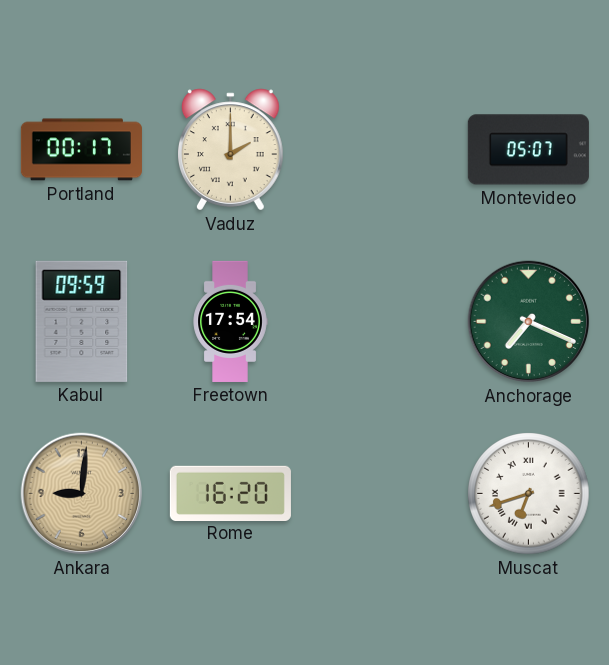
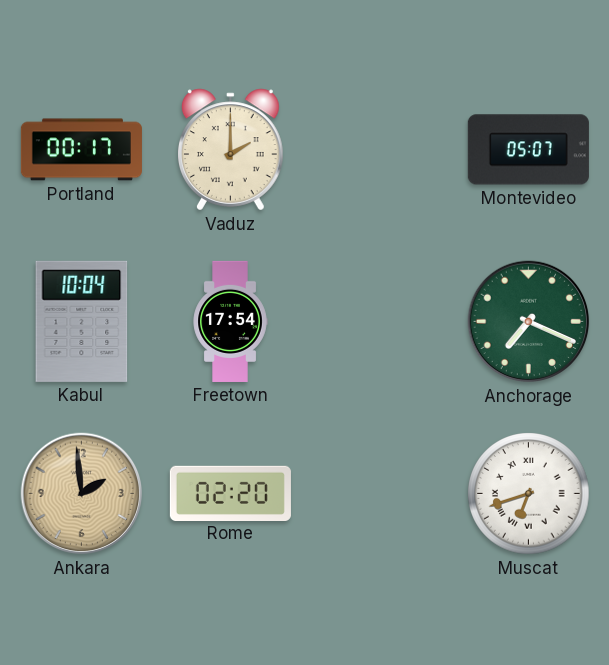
Kabul: 09:59 -> 10:04
Ankara: 9:01 -> 1:59
Rome: 16:20 -> 02:20
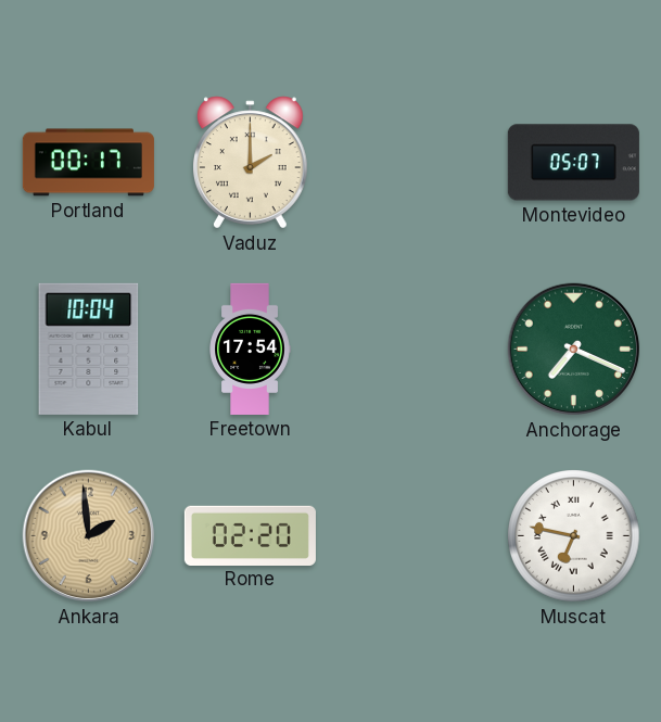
Muscat: 6:42 -> 6:47
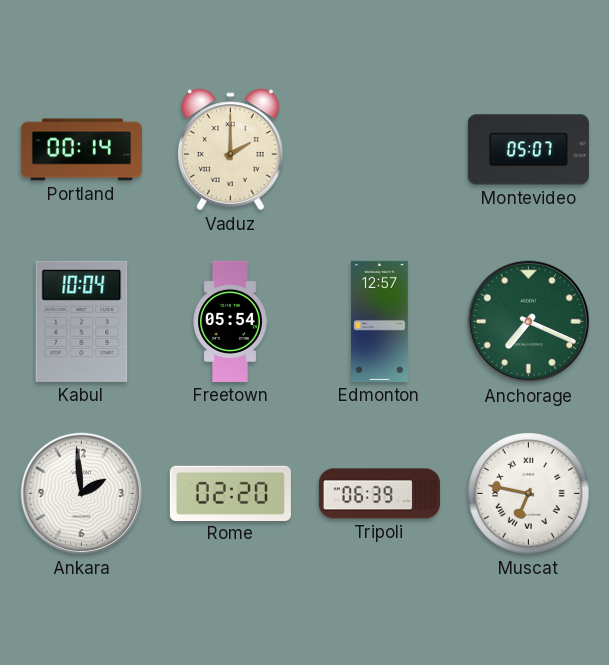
Portland: 00:17 -> 00:14
Freetown: 17:54 -> 05:54
Edmonton: none -> 12:57
Ankara dial: champagne -> white
Tripoli: none -> 06:39
